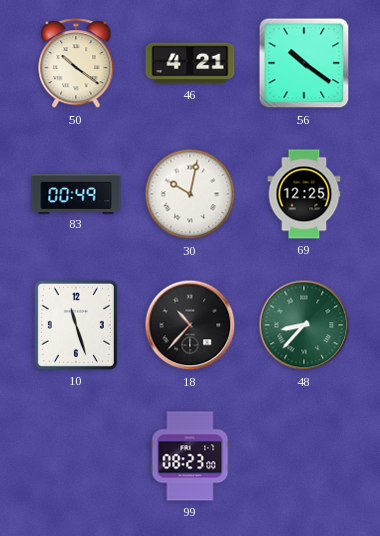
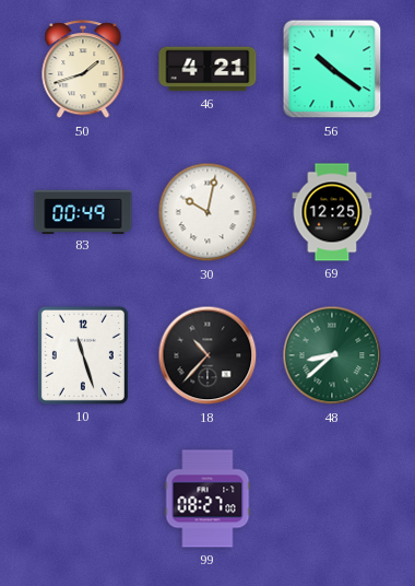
50: 10:21 -> 1:42
48: 8:37 -> 8:38
99: 08:23 -> 08:27
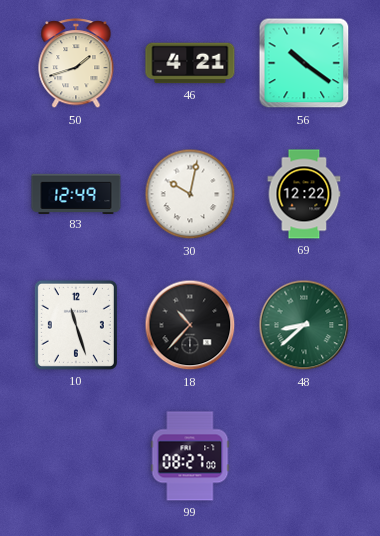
83: 00:49 -> 12:49
69: 12:25 -> 12:22
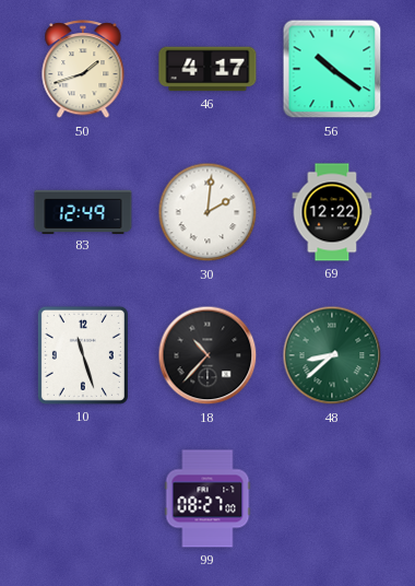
46: 4:21 -> 4:17
30: 10:02 -> 2:01
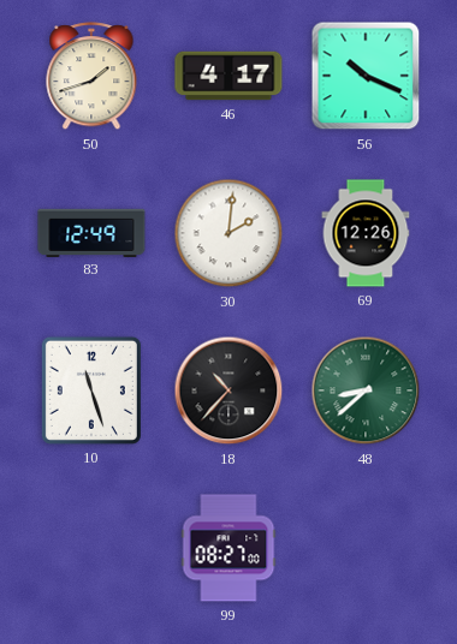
56: 10:21 -> 10:19
69: 12:22 -> 12:26
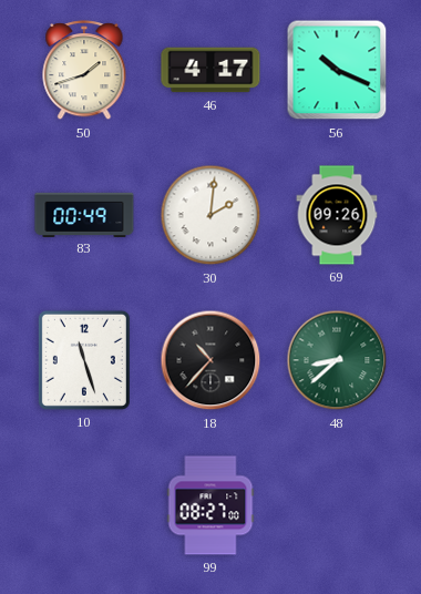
83: 12:49 -> 00:49
69: 12:26 -> 09:26
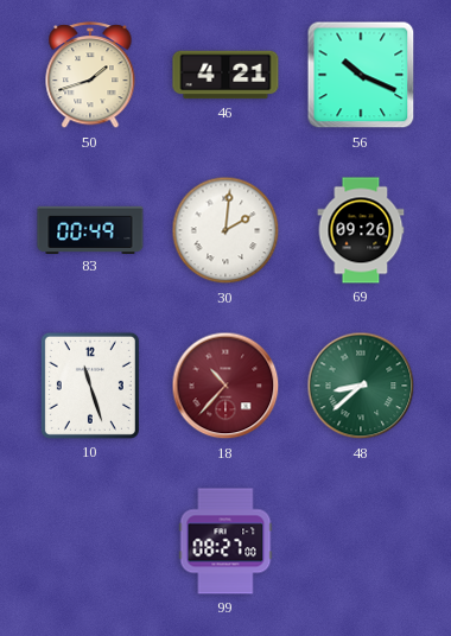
46: 4:17 -> 4:21
18 dial: black -> burgundy
